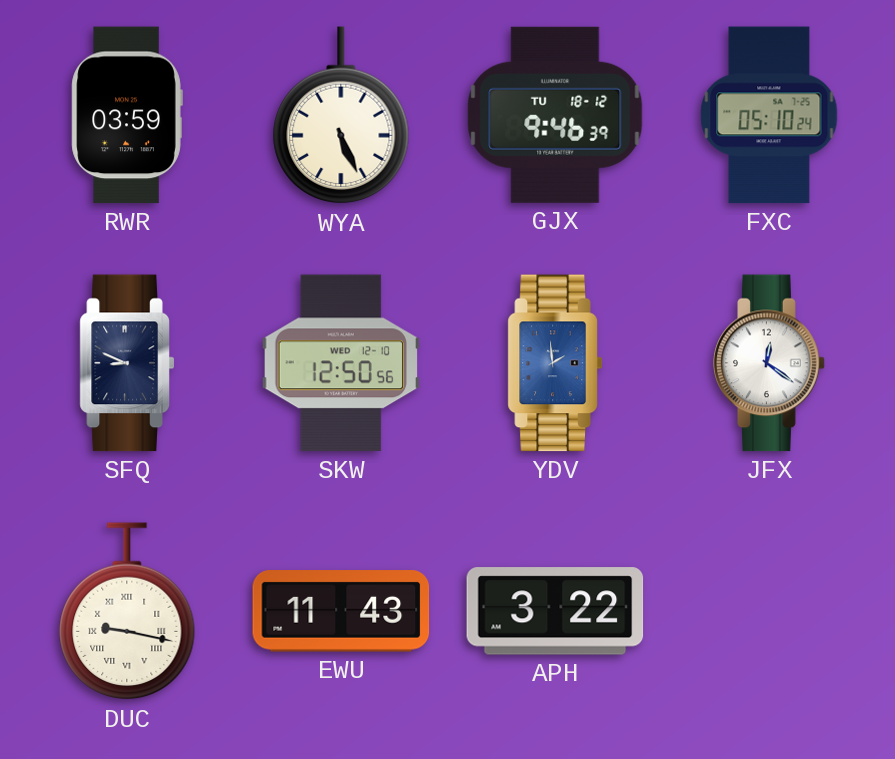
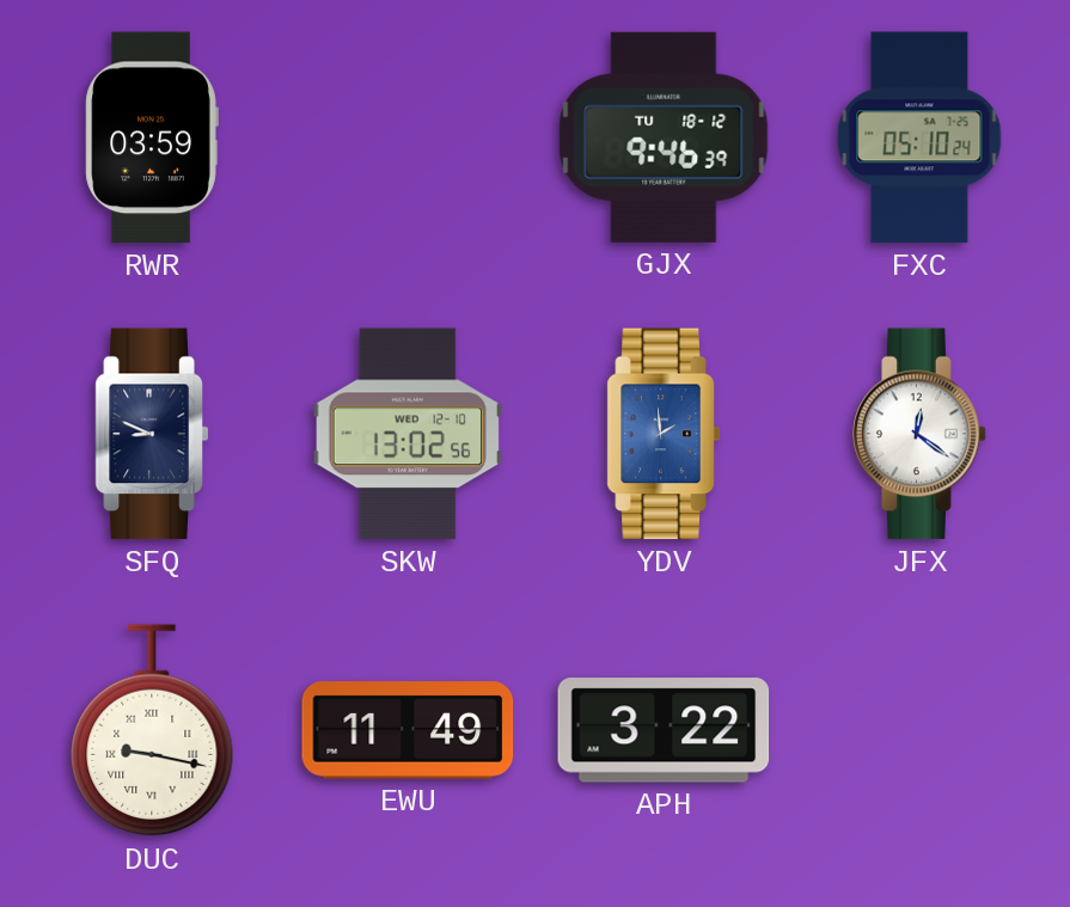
WYA: 5:26 -> none
SKW: 12:50 -> 13:02
EWU: 11:43 -> 11:49
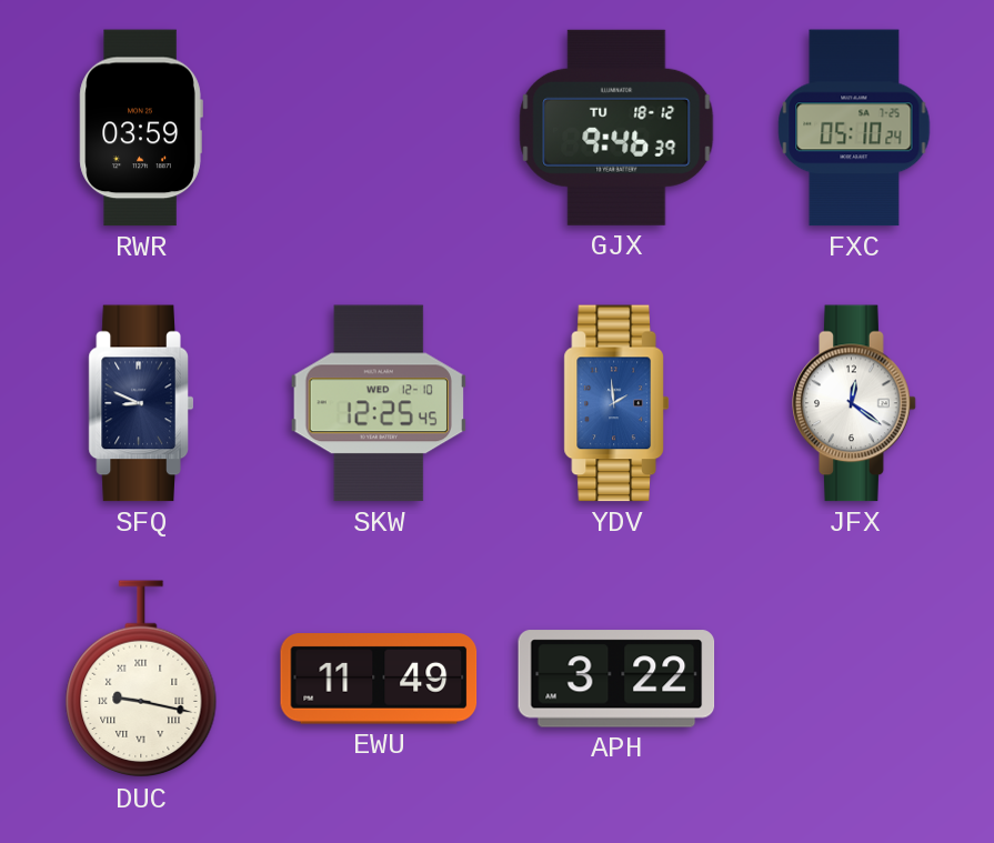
SKW: 13:02 -> 12:25
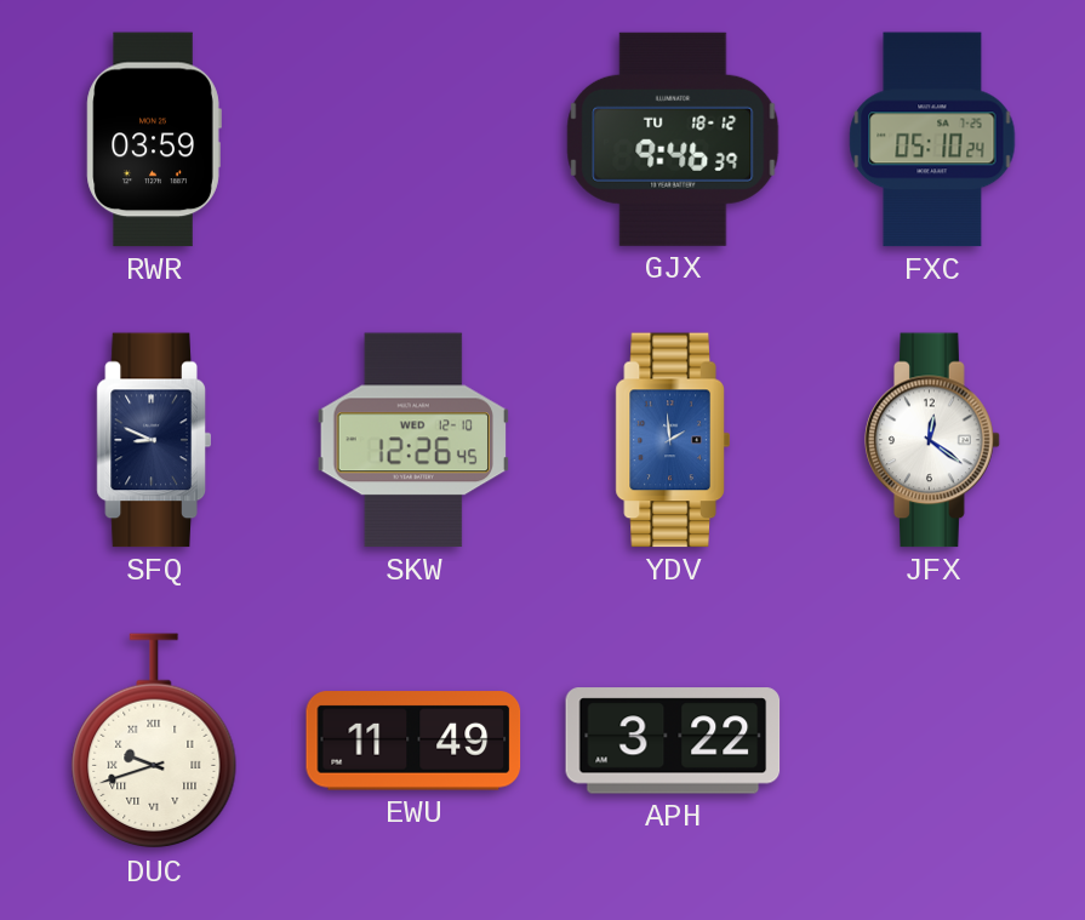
SKW: 12:25 -> 12:26
DUC: 9:17 -> 9:42
